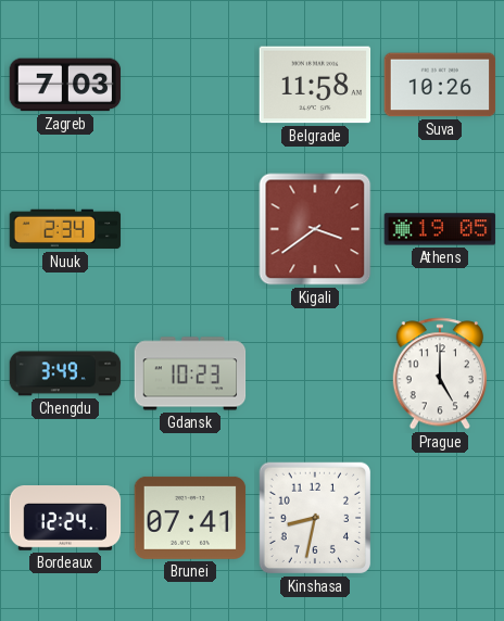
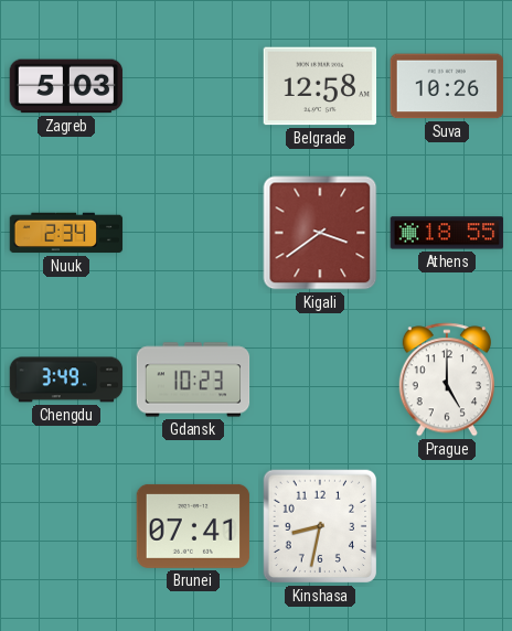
Zagreb: 7:03 -> 5:03
Belgrade: 11:58 -> 12:58
Athens: 19:05 -> 18:55
Bordeaux: 12:24 -> none
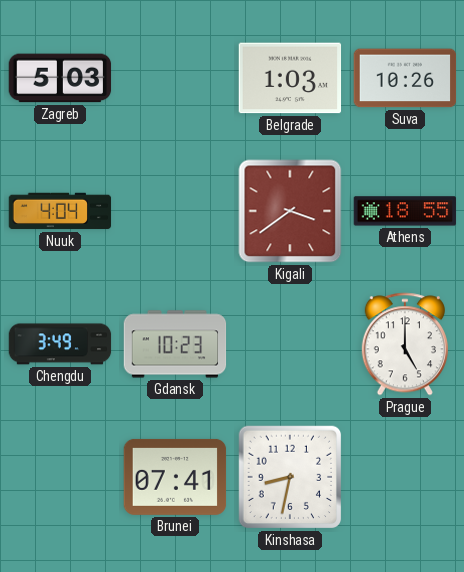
Belgrade: 12:58 -> 1:03
Nuuk: 2:34 -> 4:04
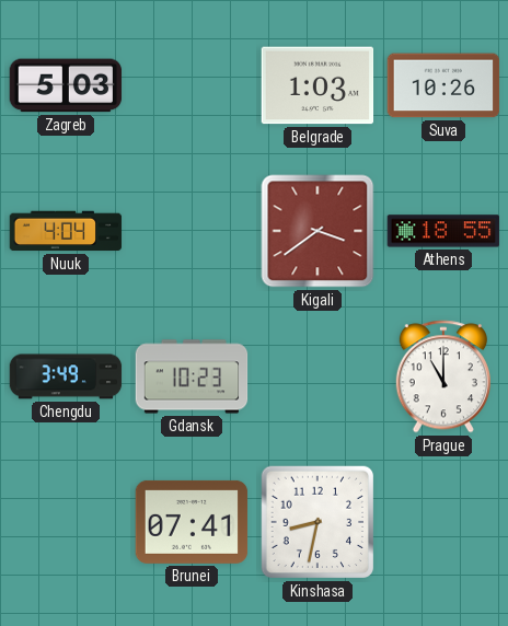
Prague: 5:00 -> 11:00
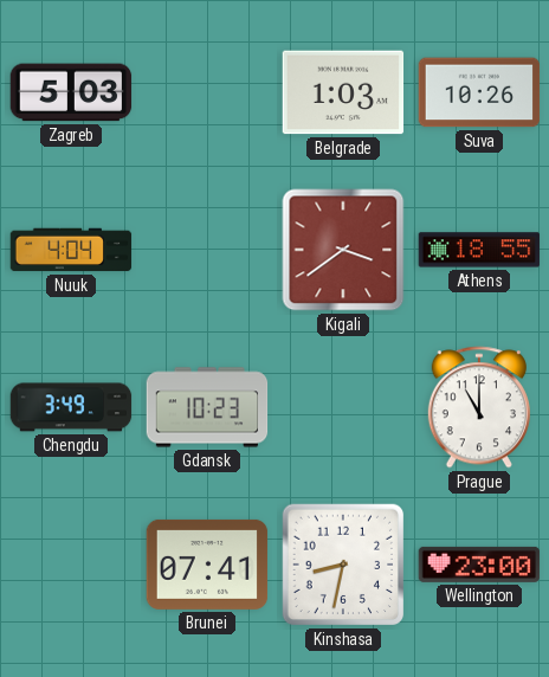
Wellington: none -> 23:00
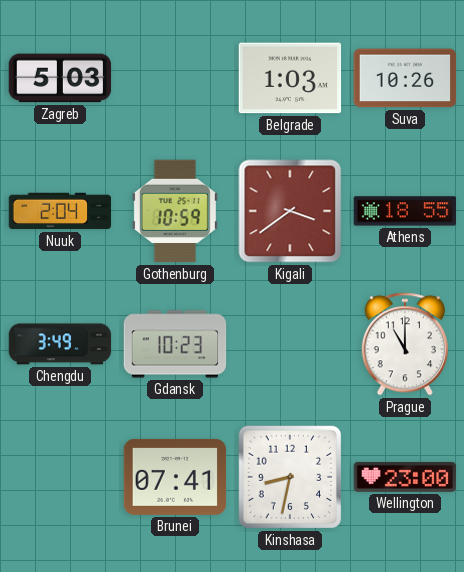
Nuuk: 4:04 -> 2:04
Gothenburg: none -> 10:59
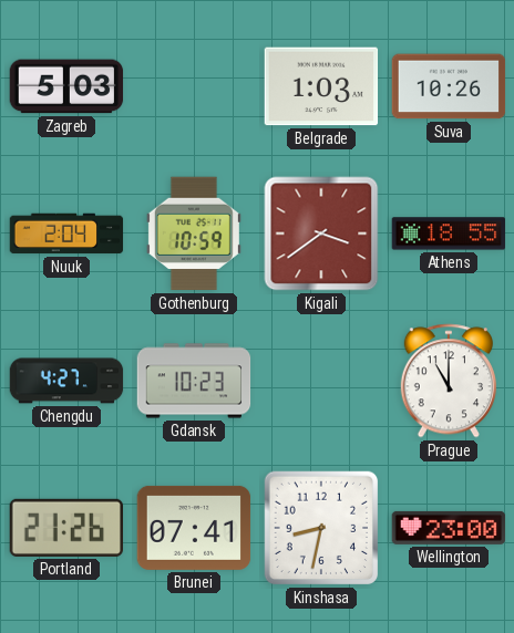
Chengdu: 3:49 -> 4:27
Portland: none -> 21:26
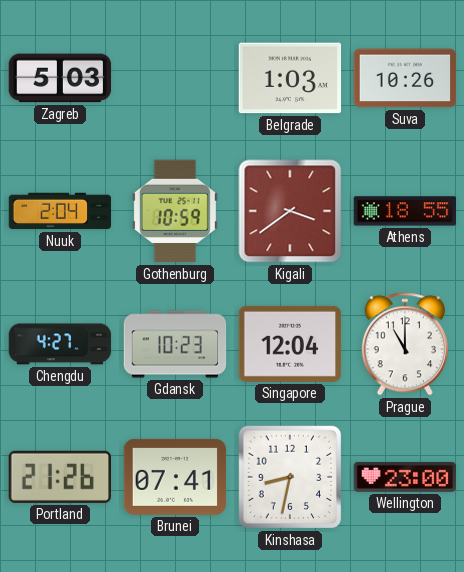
Singapore: none -> 12:04
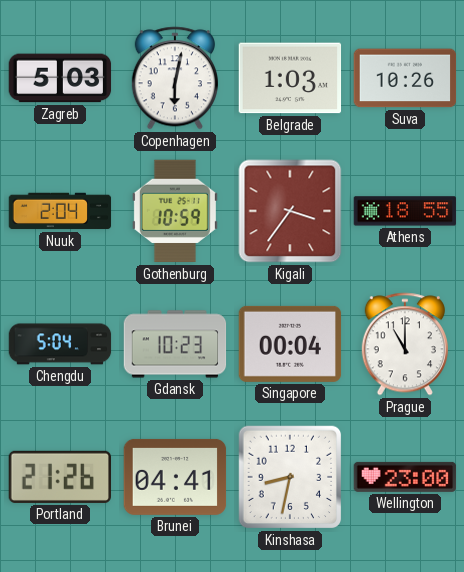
Copenhagen: none -> 6:02
Kigali: 3:39 -> 3:36
Chengdu: 4:27 -> 5:04
Singapore: 12:04 -> 00:04
Brunei: 07:41 -> 04:41
